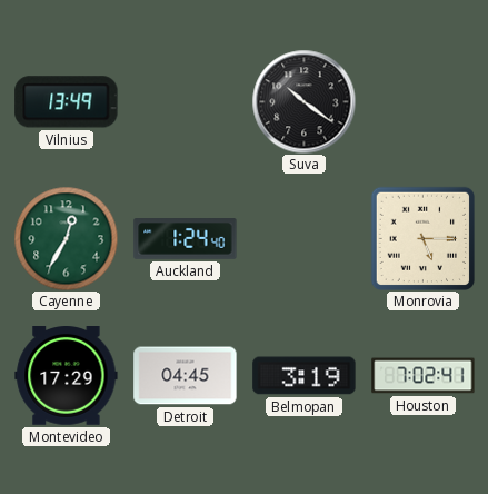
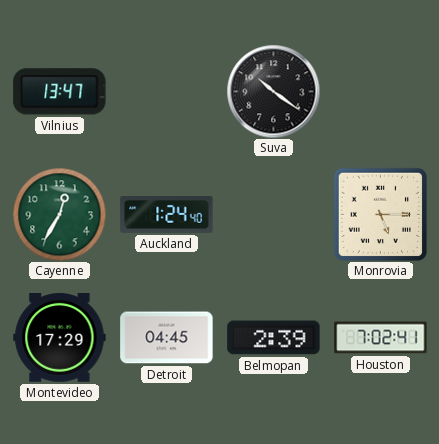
Vilnius: 13:49 -> 13:47
Belmopan: 3:19 -> 2:39
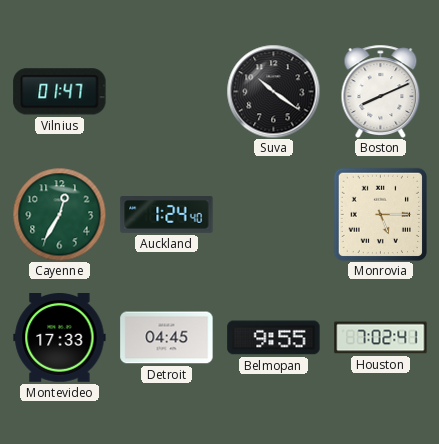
Vilnius: 13:47 -> 01:47
Boston: none -> 8:11
Montevideo: 17:29 -> 17:33
Belmopan: 2:39 -> 9:55
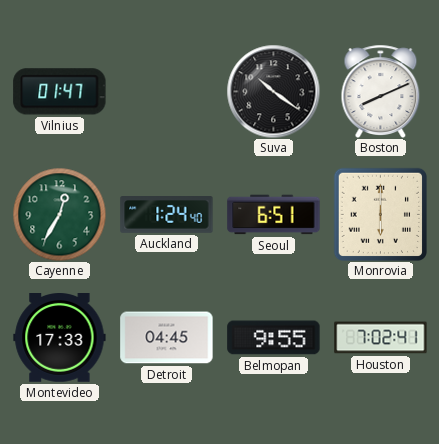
Seoul: none -> 6:51
Monrovia: 5:15 -> 6:00
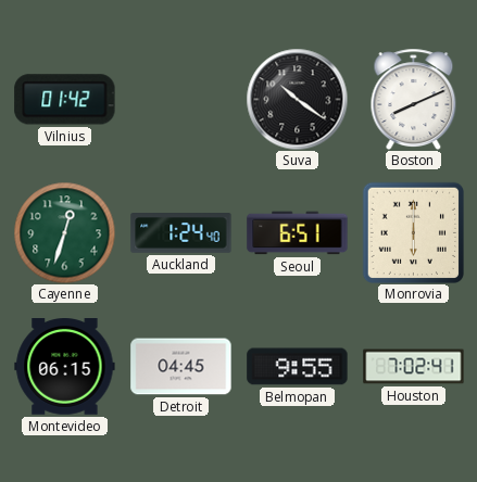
Vilnius: 01:47 -> 01:42
Cayenne: 12:35 -> 12:33
Montevideo: 17:33 -> 06:15
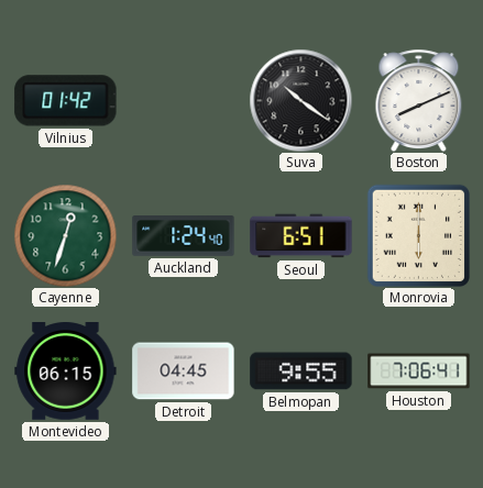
Houston: 7:02 -> 7:06
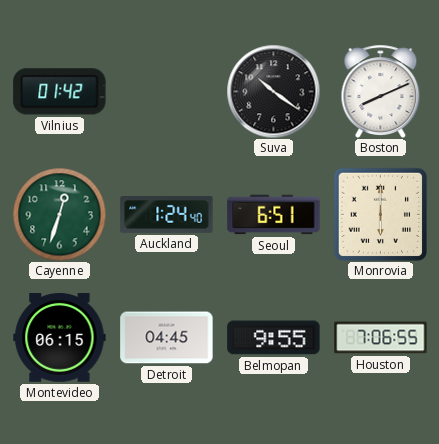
Houston: 7:06:41 -> 7:06:55
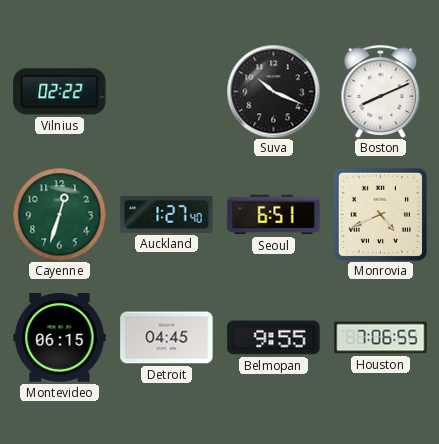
Vilnius: 01:42 -> 02:22
Suva: 10:21 -> 10:19
Auckland: 1:24 -> 1:27
Monrovia: 6:00 -> 4:41
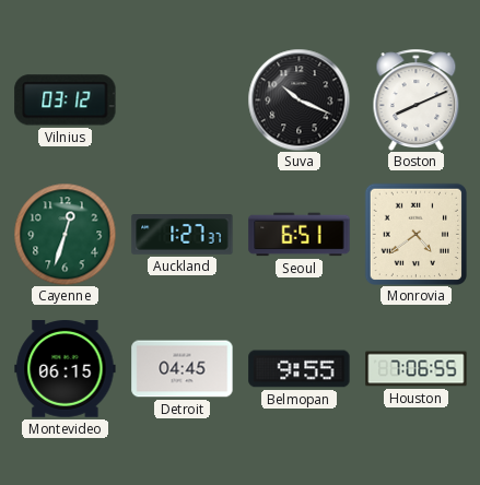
Vilnius: 02:22 -> 03:12
Auckland: 1:27:40 -> 1:27:37
Monrovia: 4:41 -> 4:39
